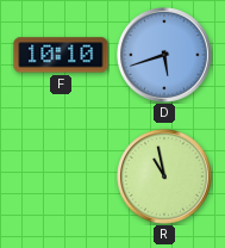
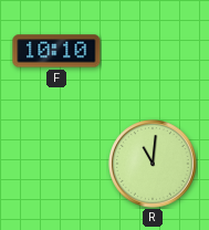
D: 5:42 -> none
R: 10:58 -> 11:01
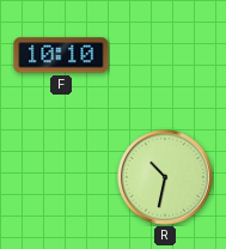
R: 11:01 -> 10:32
